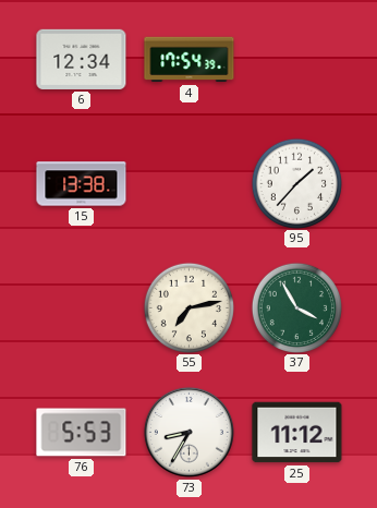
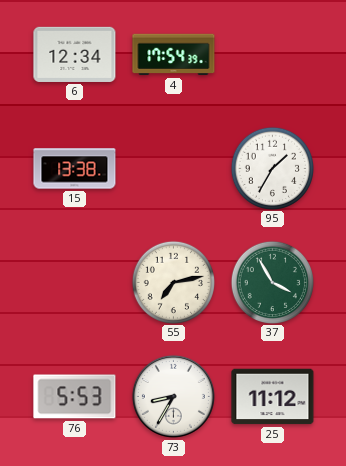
95: 1:37 -> 1:35
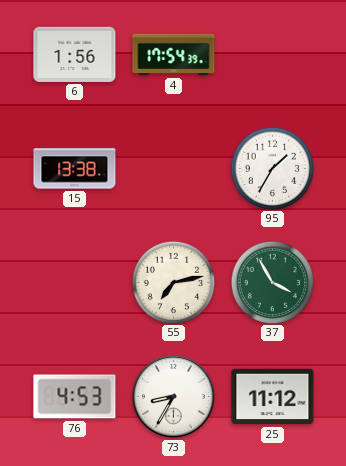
6: 12:34 -> 1:56
76: 5:53 -> 4:53
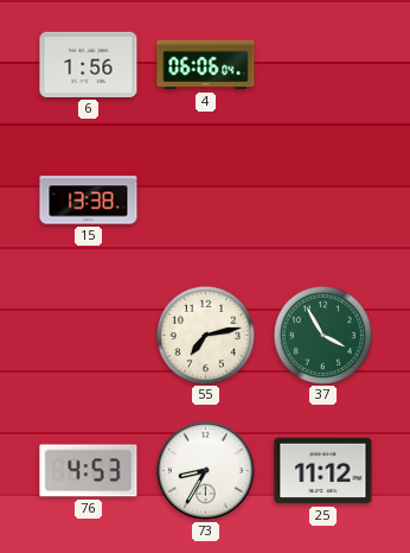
4: 17:54 -> 06:06
95: 1:35 -> none
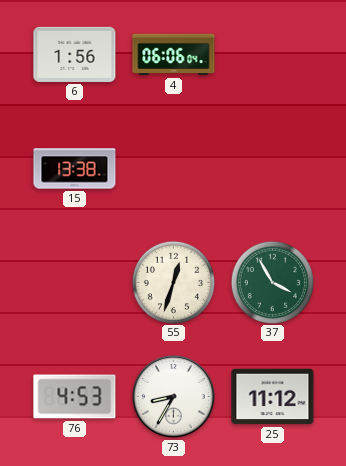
55: 7:13 -> 12:33
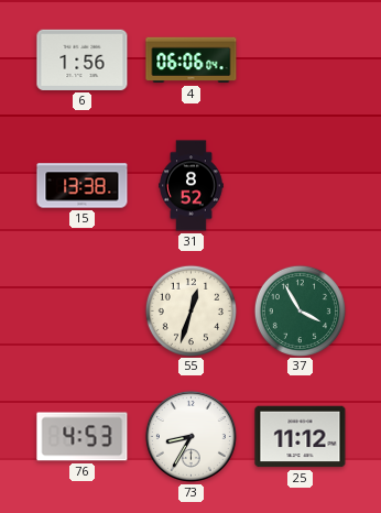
31: none -> 8:52
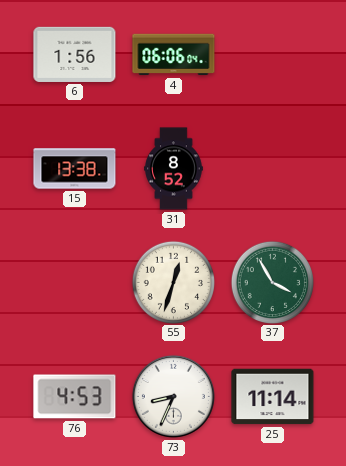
73: 8:35 -> 8:34
25: 11:12 -> 11:14
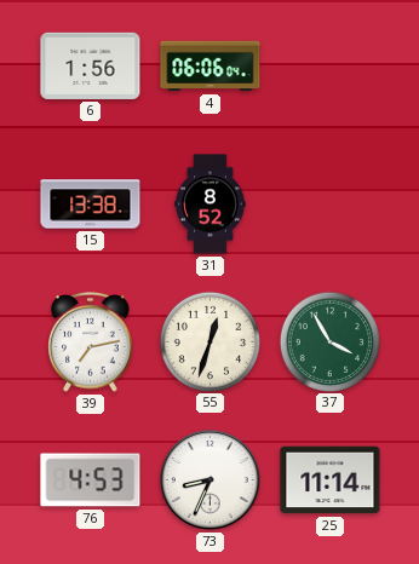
39: none -> 7:13
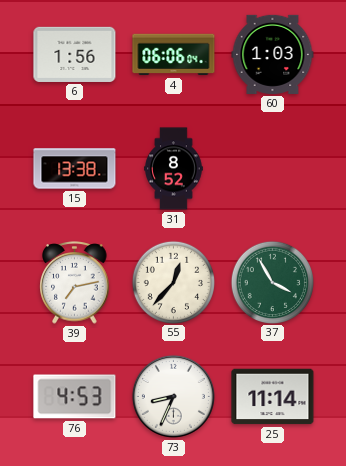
60: none -> 1:03
55: 12:33 -> 12:37
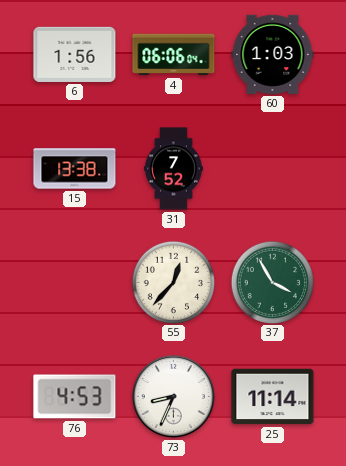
31: 8:52 -> 7:52
39: 7:13 -> none
